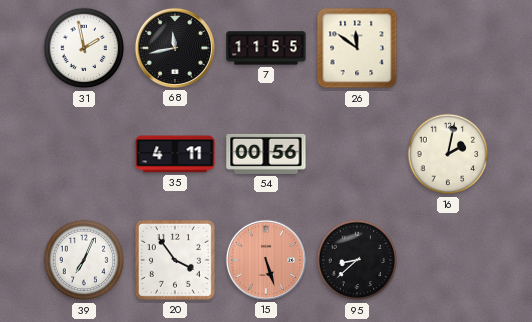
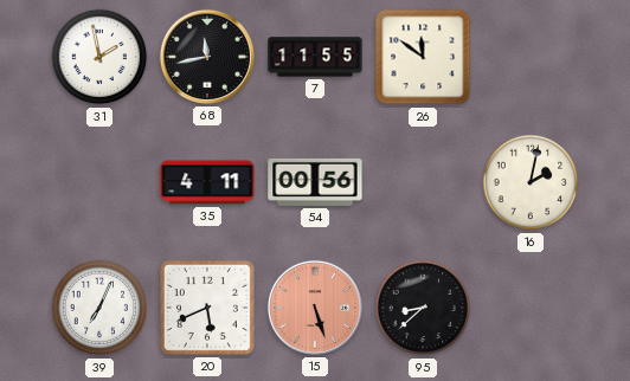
20: 3:54 -> 5:41
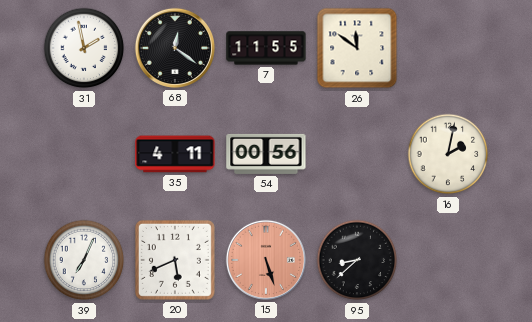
68: 11:43 -> 12:21
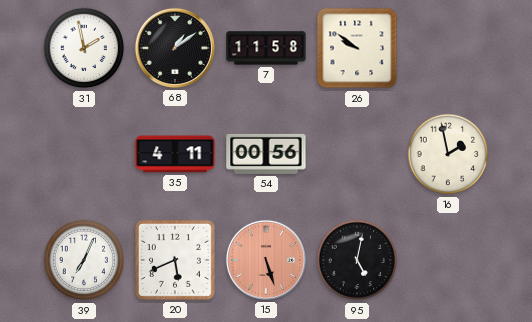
68: 12:21 -> 1:09
7: 11:55 -> 11:58
26: 11:51 -> 9:51
16: 2:02 -> 1:58
95: 8:38 -> 5:02
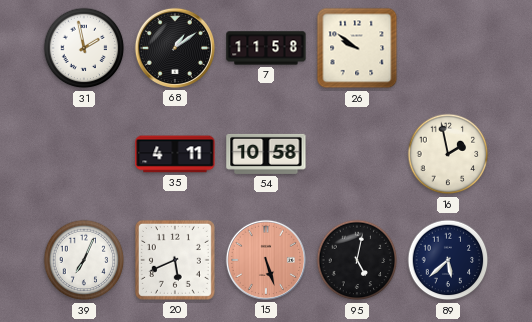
54: 00:56 -> 10:58
89: none -> 5:38
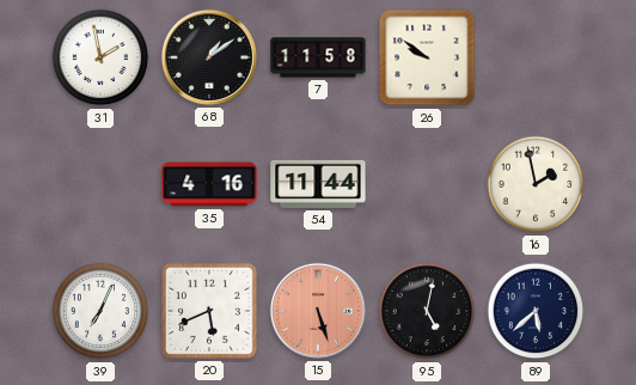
35: 4:11 -> 4:16
54: 10:58 -> 11:44
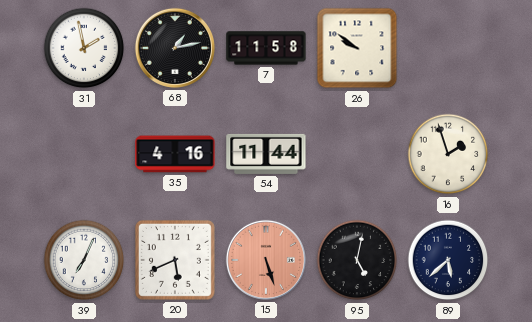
68: 1:09 -> 1:13
16: 1:58 -> 1:57
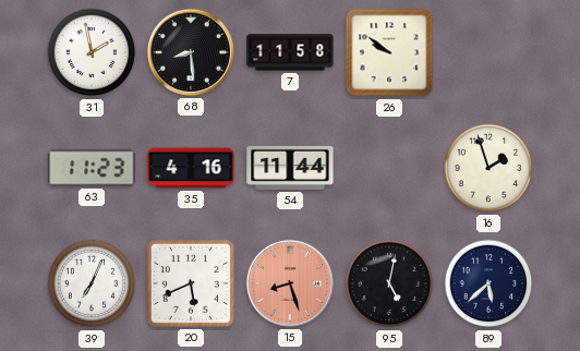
68: 1:13 -> 8:29
63: none -> 11:23
15: 5:27 -> 8:27
